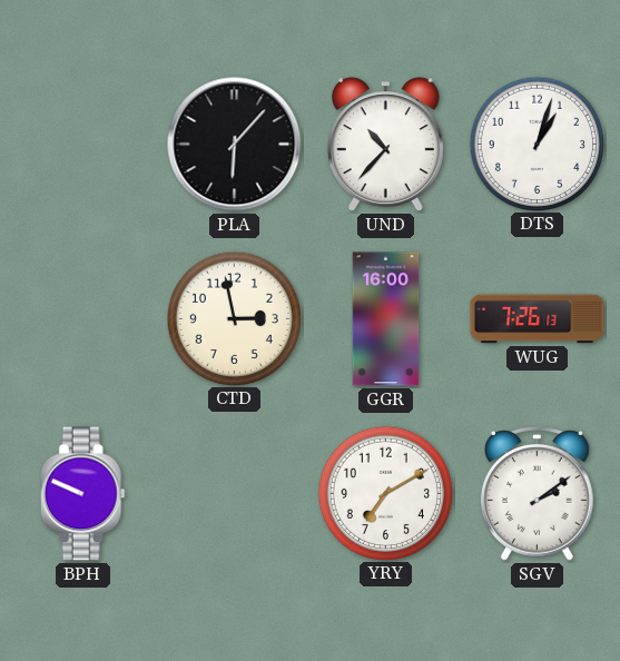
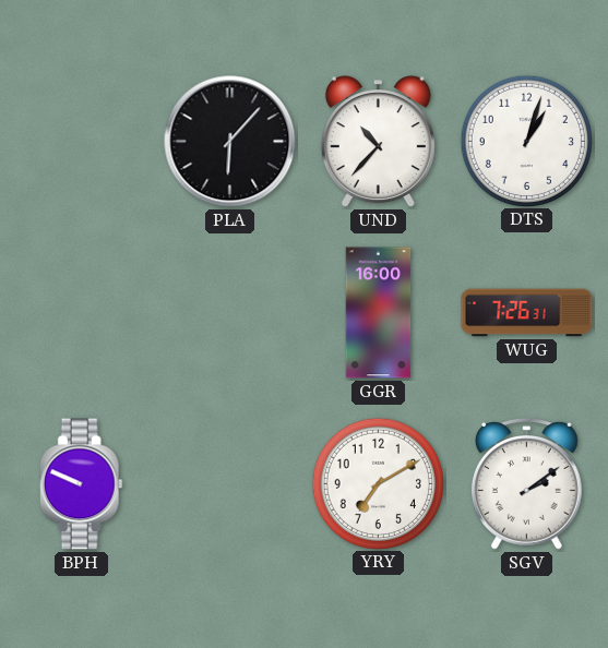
CTD: 2:58 -> none
WUG: 7:26:13 -> 7:26:31
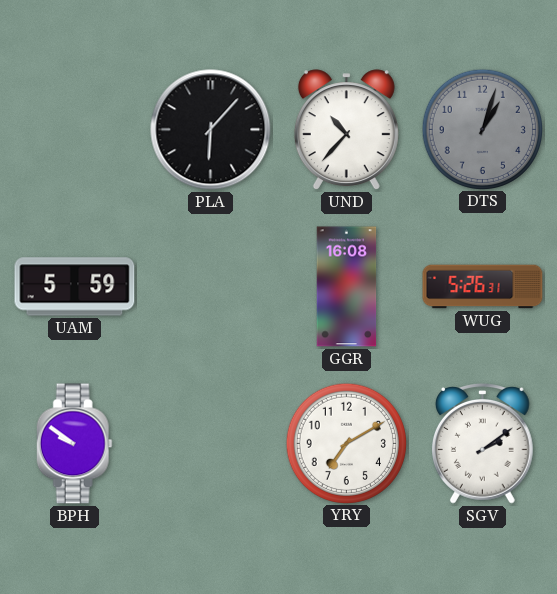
DTS dial: white -> grey
UAM: none -> 5:59
GGR: 16:00 -> 16:08
WUG: 7:26 -> 5:26
BPH: 9:49 -> 9:51
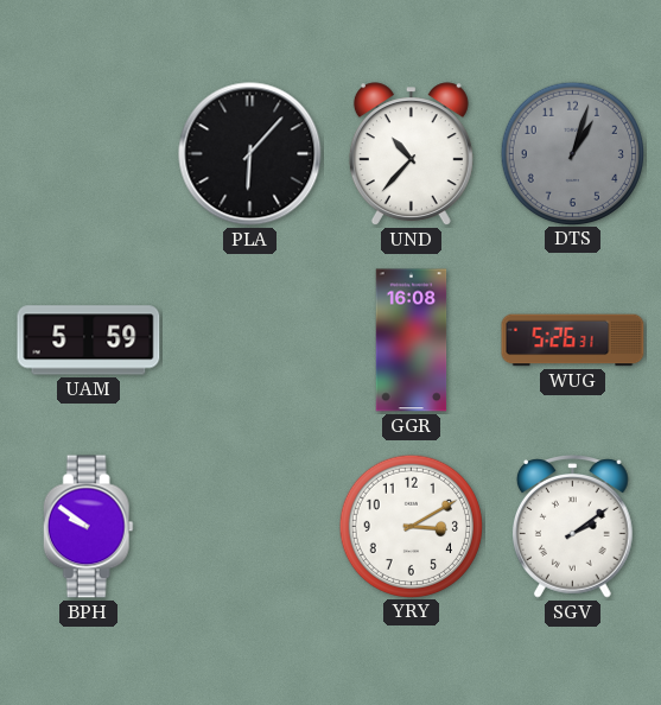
YRY: 7:10 -> 3:10
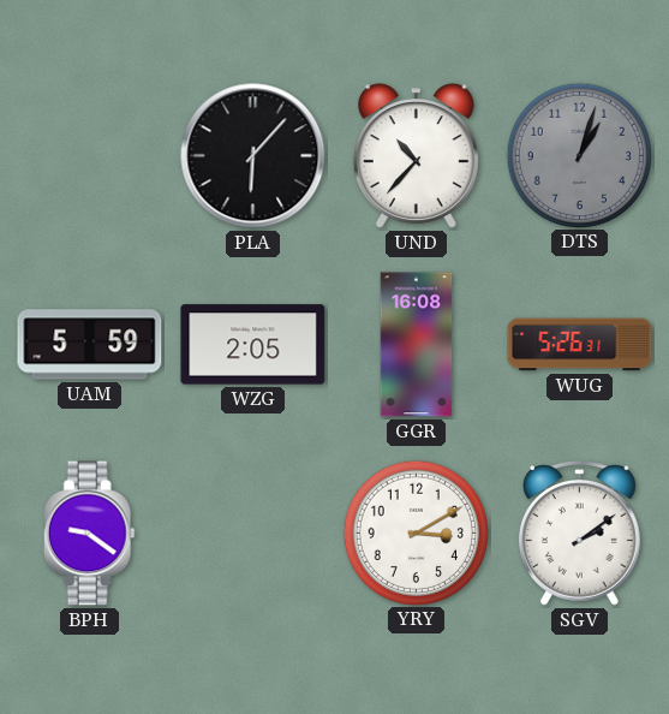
WZG: none -> 2:05
BPH: 9:51 -> 9:21
